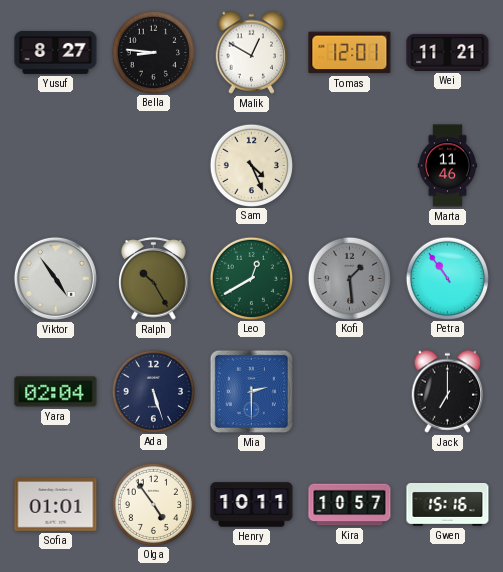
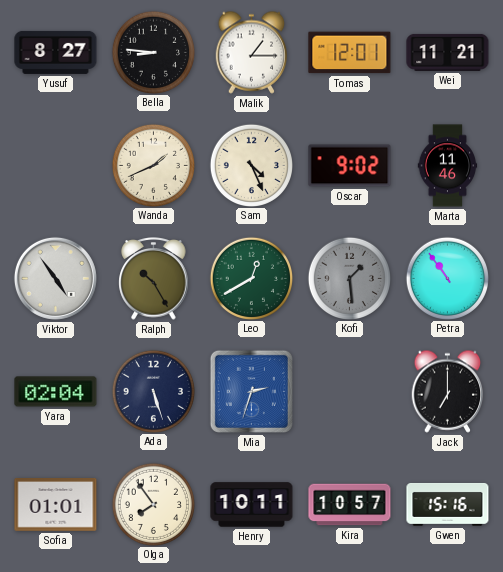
Malik: 12:50 -> 1:15
Wanda: none -> 1:41
Oscar: none -> 9:02
Mia: 2:30 -> 2:33
Olga: 4:54 -> 7:54
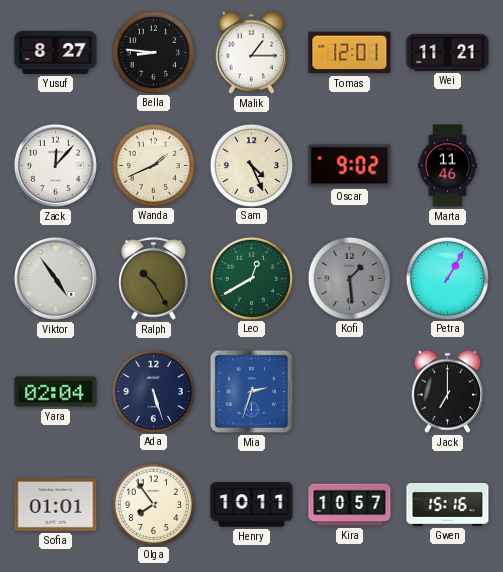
Zack: none -> 12:07
Petra: 10:54 -> 1:05
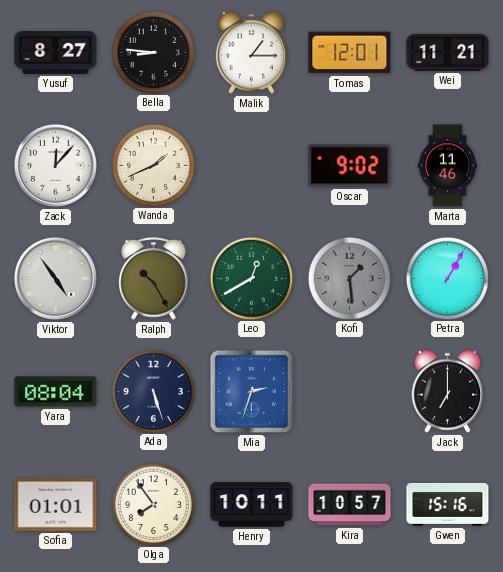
Sam: 4:26 -> none
Yara: 02:04 -> 08:04
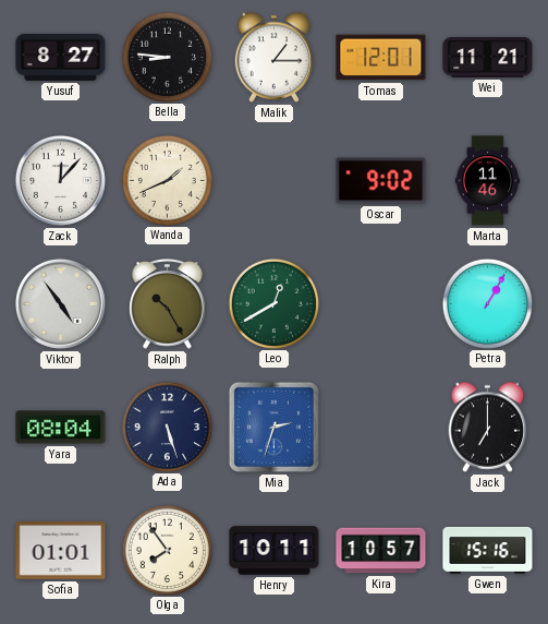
Kofi: 1:29 -> none
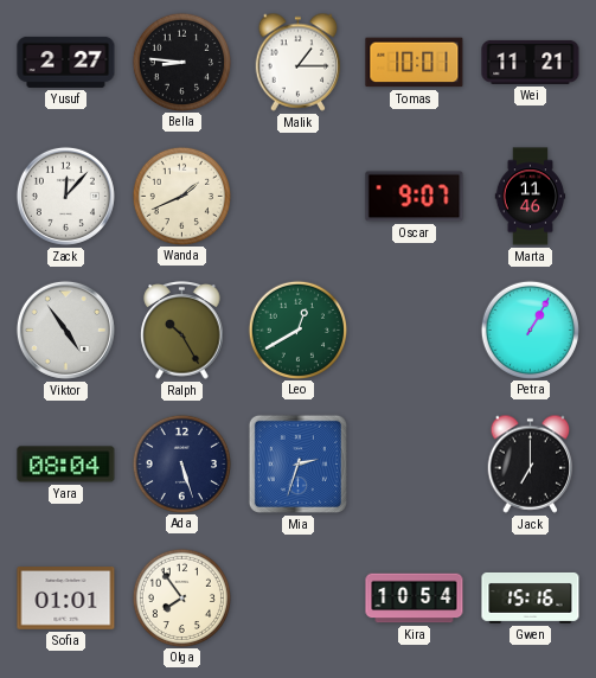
Yusuf: 8:27 -> 2:27
Tomas: 12:01 -> 10:01
Oscar: 9:02 -> 9:07
Henry: 10:11 -> none
Kira: 10:57 -> 10:54
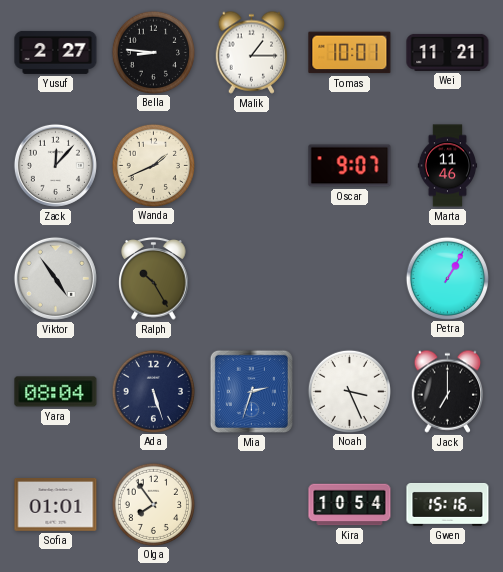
Leo: 12:40 -> none
Noah: none -> 3:26
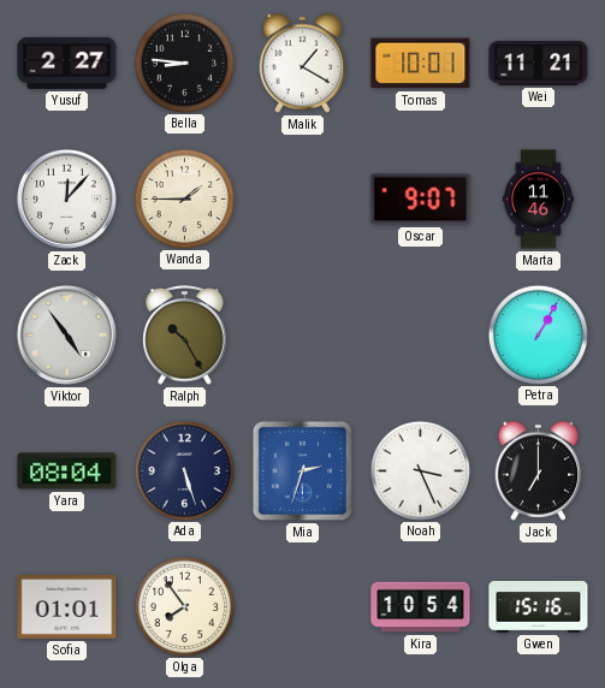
Malik: 1:15 -> 1:20
Wanda: 1:41 -> 1:45
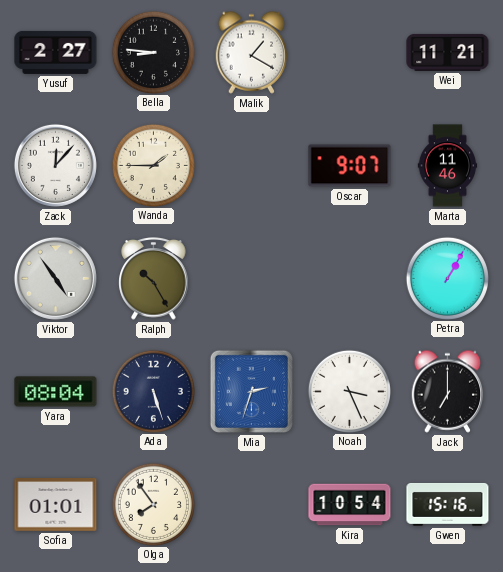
Tomas: 10:01 -> none
